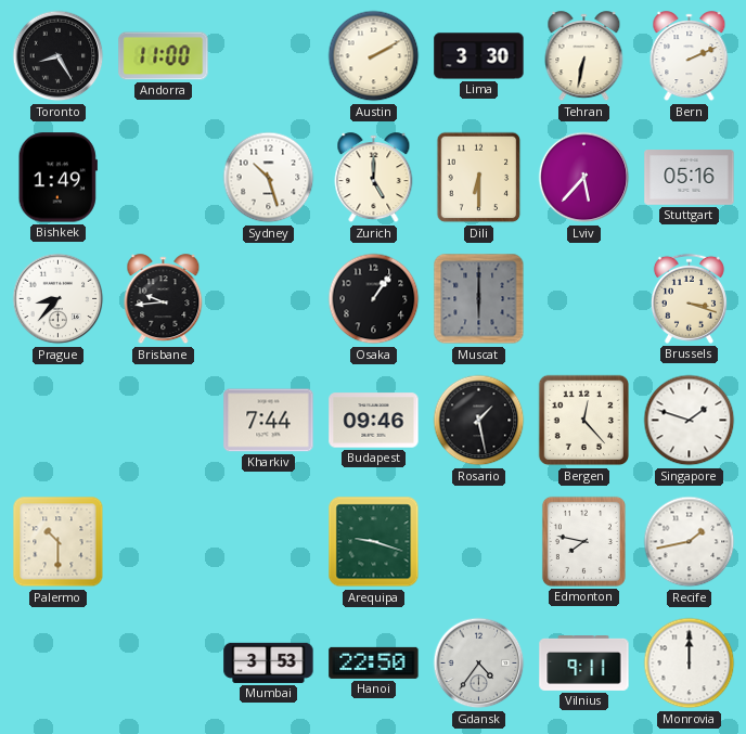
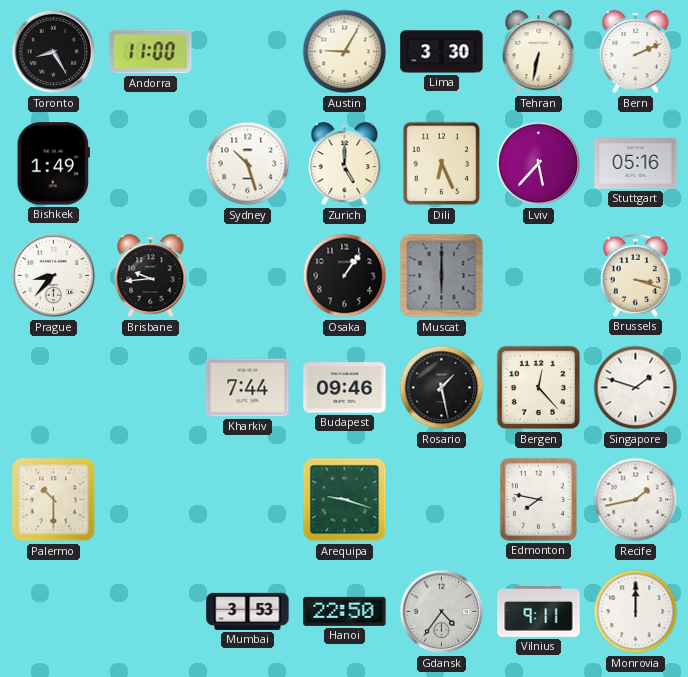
Austin: 2:10 -> 9:05
Dili: 6:30 -> 6:26
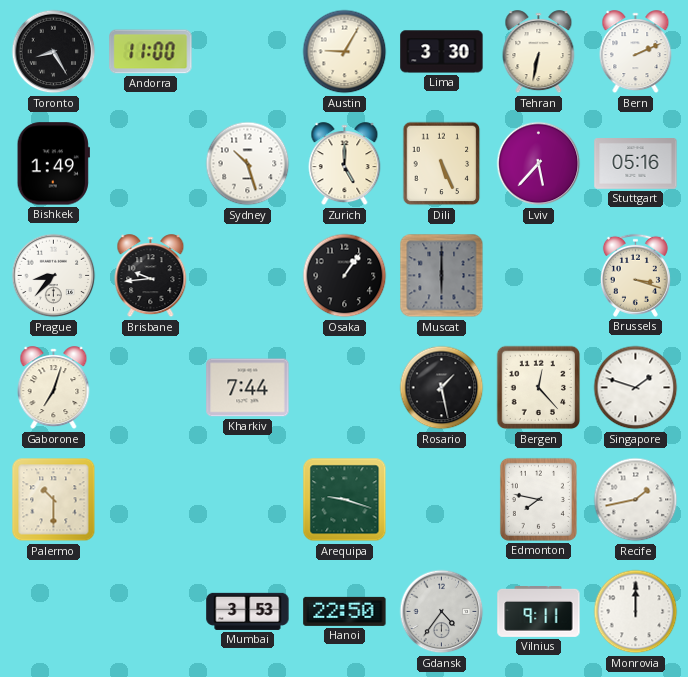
Dili: 6:26 -> 5:26
Gaborone: none -> 7:03
Budapest: 09:46 -> none
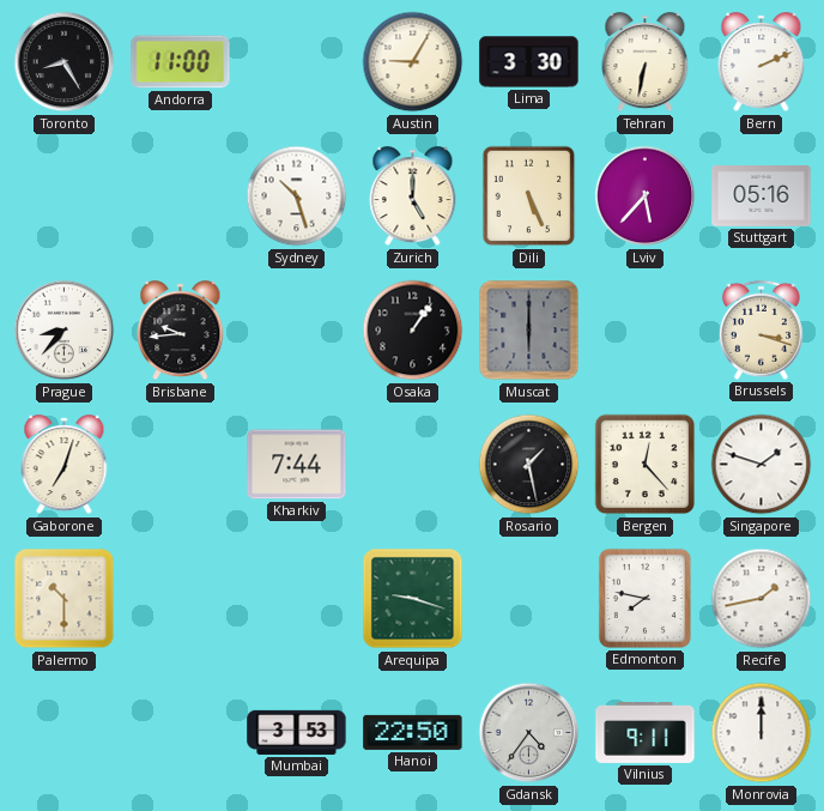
Bishkek: 1:49 -> none
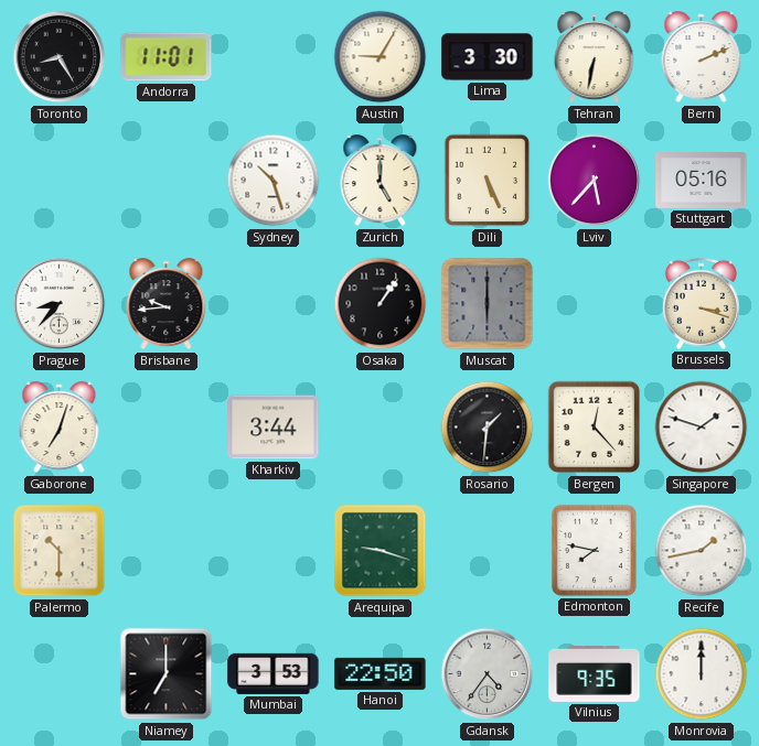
Andorra: 11:00 -> 11:01
Kharkiv: 7:44 -> 3:44
Rosario: 1:28 -> 1:31
Niamey: none -> 7:00
Vilnius: 9:11 -> 9:35
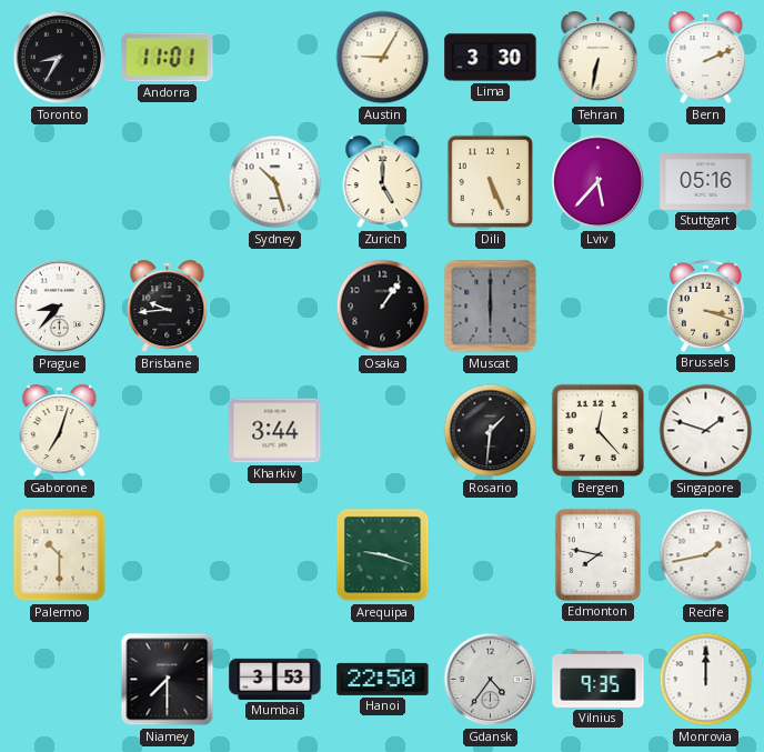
Toronto: 8:25 -> 8:35
Niamey: 7:00 -> 7:30
